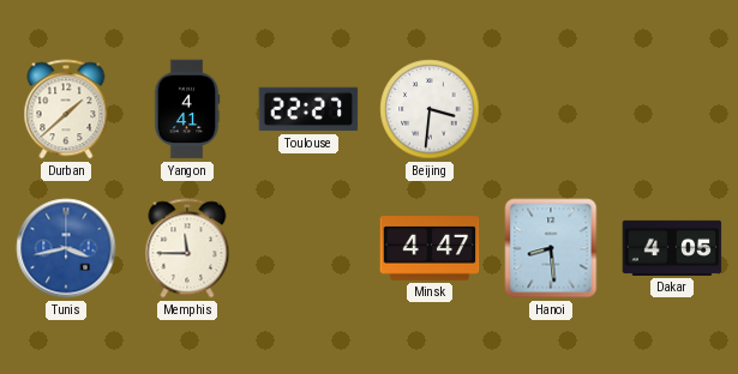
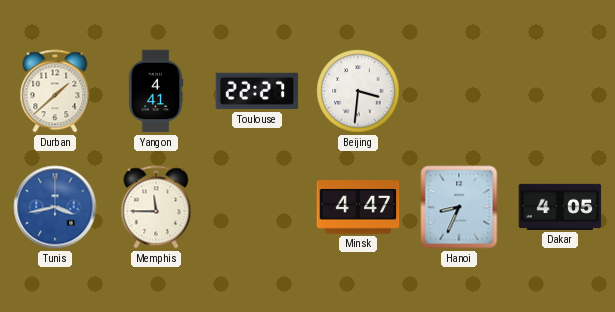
Hanoi: 8:29 -> 8:34
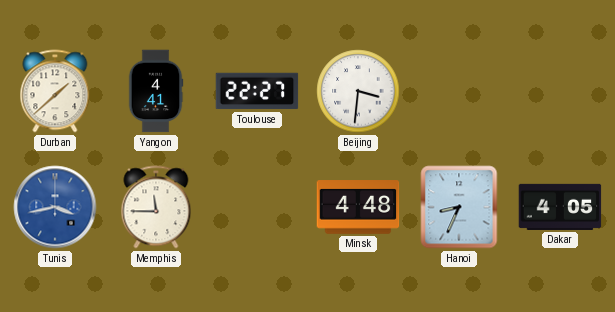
Minsk: 4:47 -> 4:48
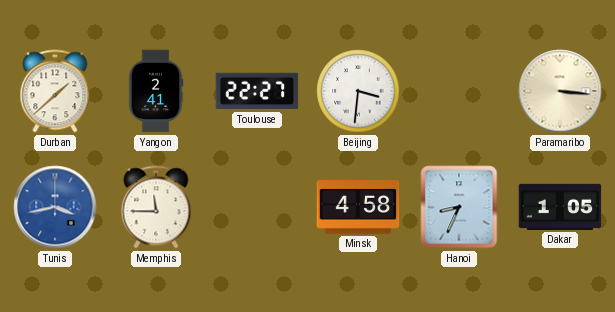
Yangon: 4:41 -> 2:41
Paramaribo: none -> 3:16
Minsk: 4:48 -> 4:58
Dakar: 4:05 -> 1:05
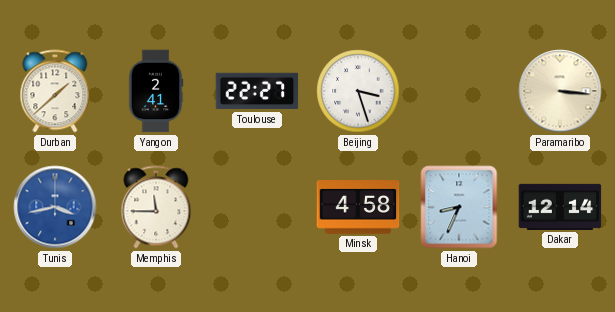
Beijing: 3:31 -> 3:27
Dakar: 1:05 -> 12:14
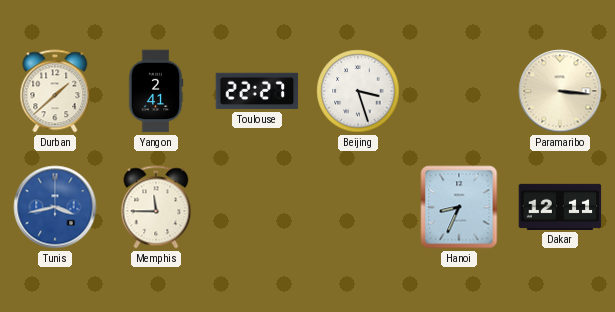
Minsk: 4:58 -> none
Dakar: 12:14 -> 12:11
